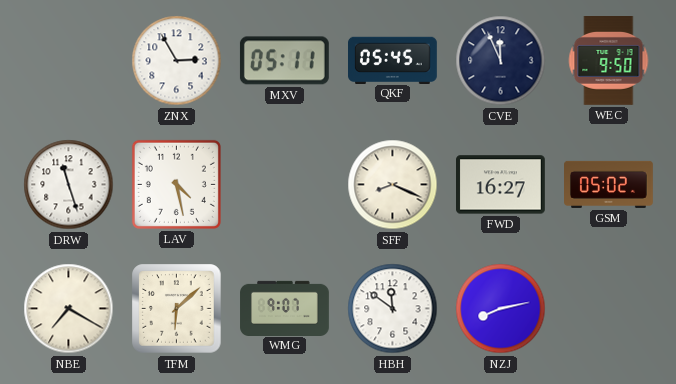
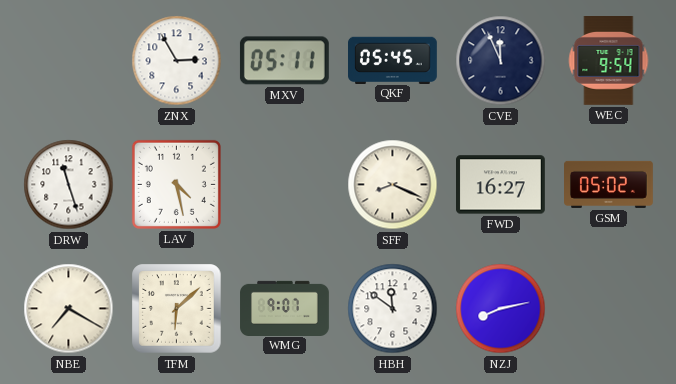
WEC: 9:50 -> 9:54
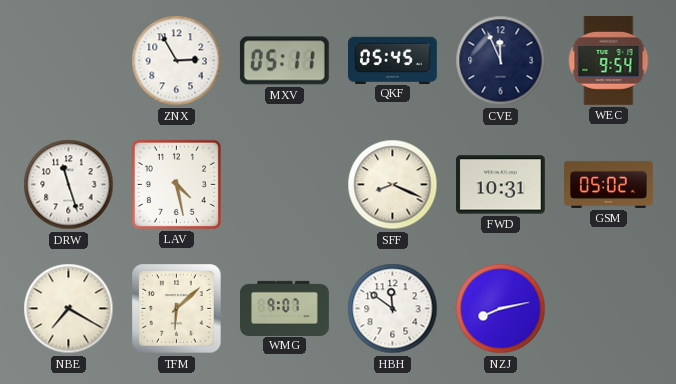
FWD: 16:27 -> 10:31
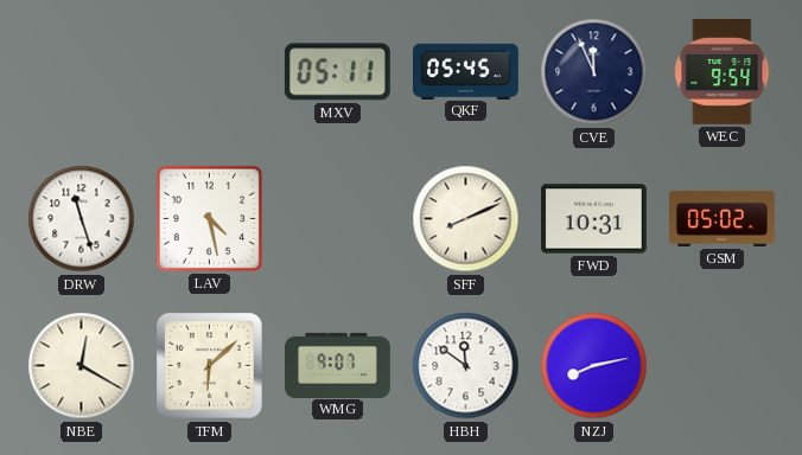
ZNX: 2:55 -> none
SFF: 8:19 -> 8:11
NBE: 7:20 -> 12:20
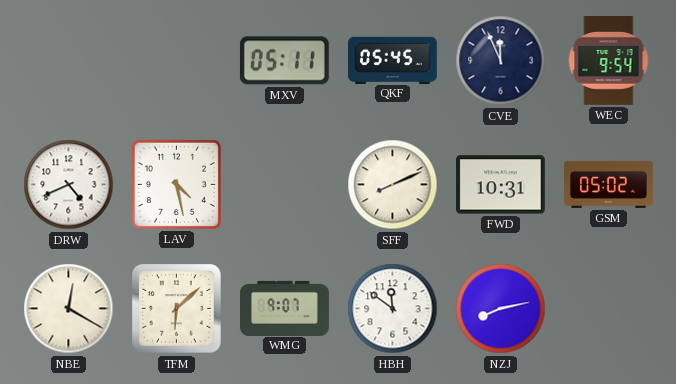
DRW: 11:27 -> 4:41
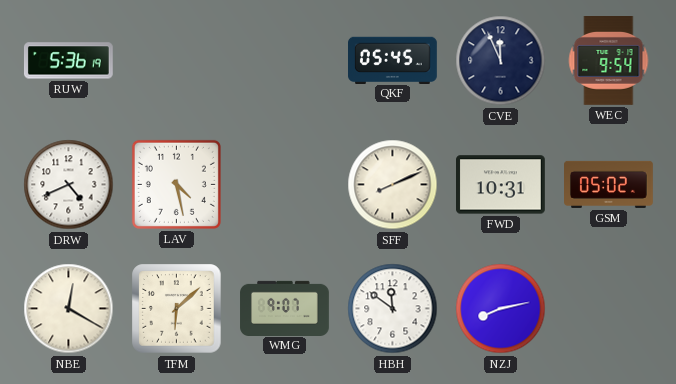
RUW: none -> 5:36
MXV: 05:11 -> none
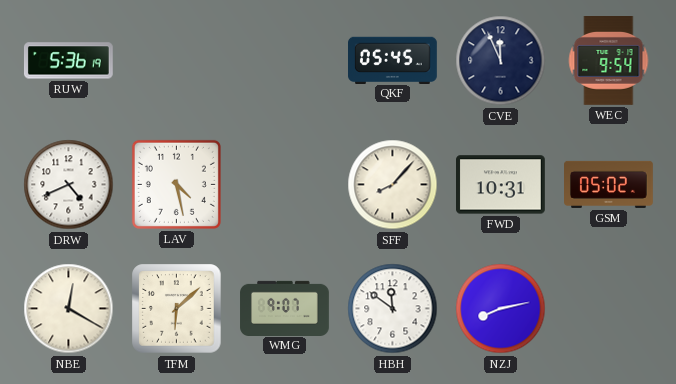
SFF: 8:11 -> 8:07
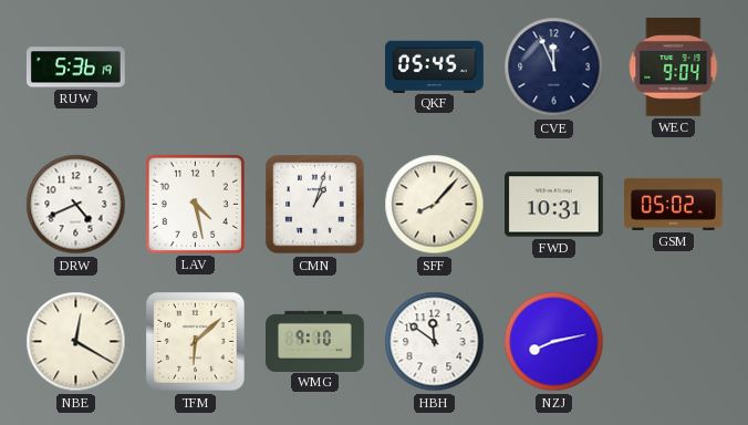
WEC: 9:54 -> 9:04
CMN: none -> 1:03
WMG: 9:07 -> 9:10
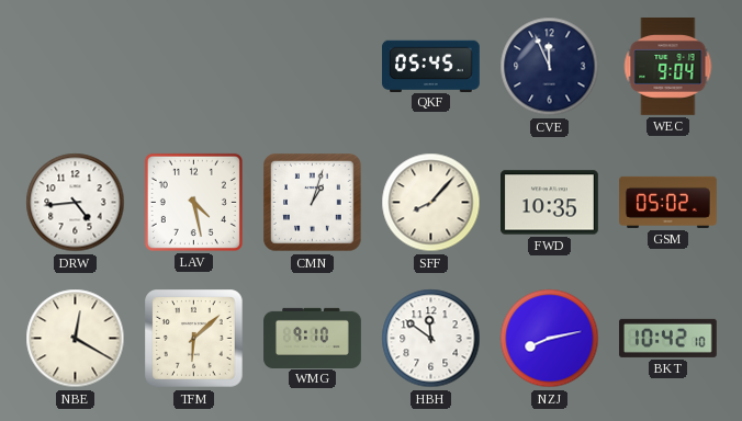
RUW: 5:36 -> none
DRW: 4:41 -> 4:44
FWD: 10:31 -> 10:35
BKT: none -> 10:42
